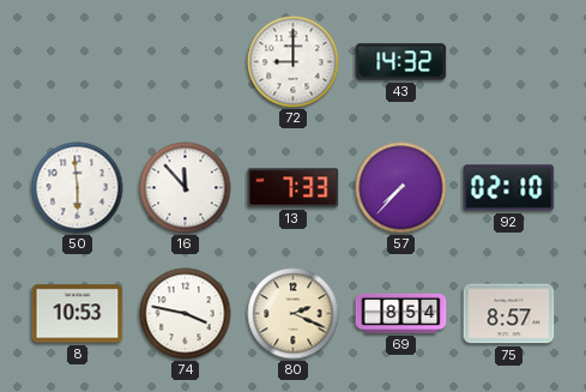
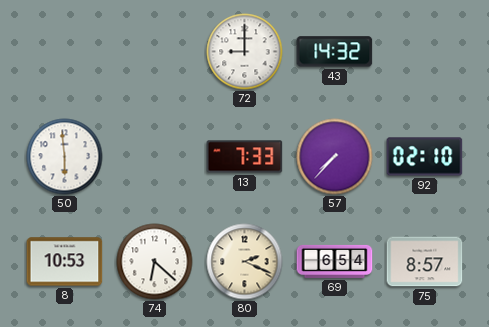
16: 11:53 -> none
74: 3:47 -> 6:22
69: 8:54 -> 6:54
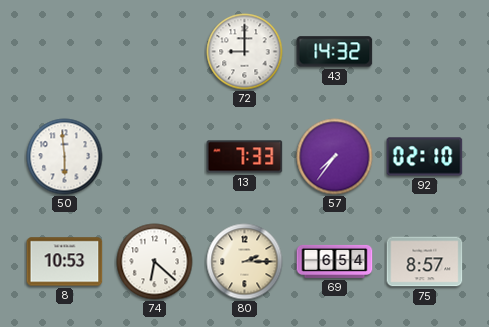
57: 7:37 -> 7:36
80: 2:19 -> 2:15
